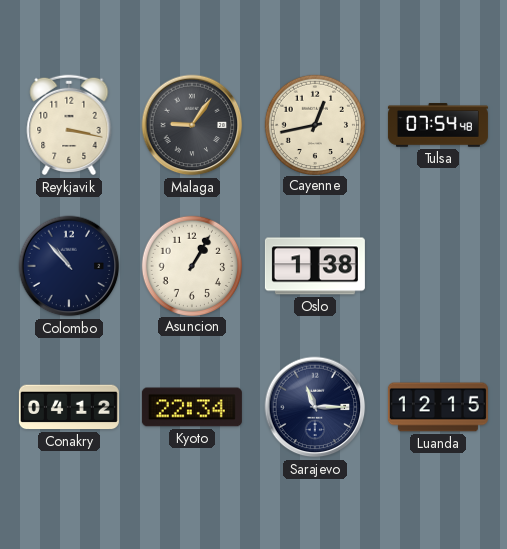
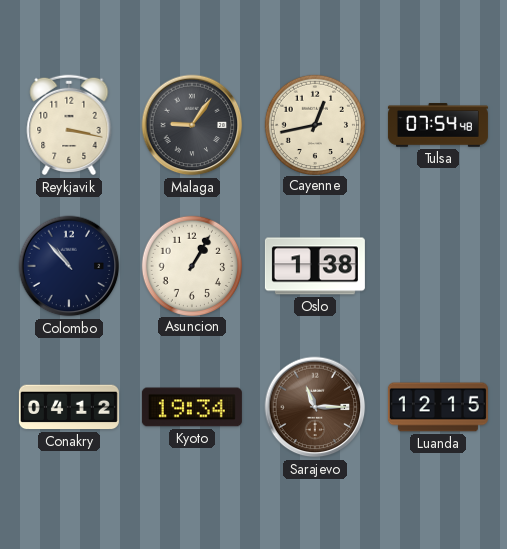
Kyoto: 22:34 -> 19:34
Sarajevo dial: navy -> brown
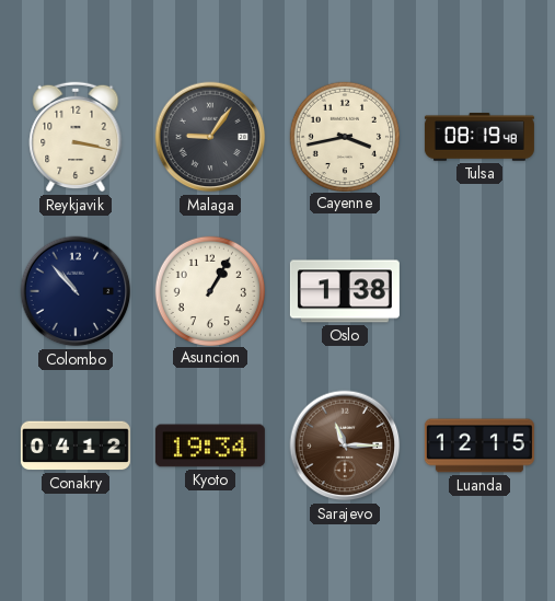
Cayenne: 12:43 -> 3:43
Tulsa: 07:54 -> 08:19
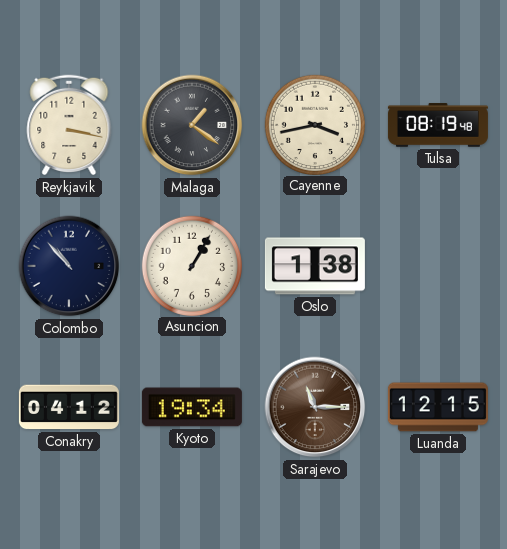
Malaga: 9:06 -> 1:21
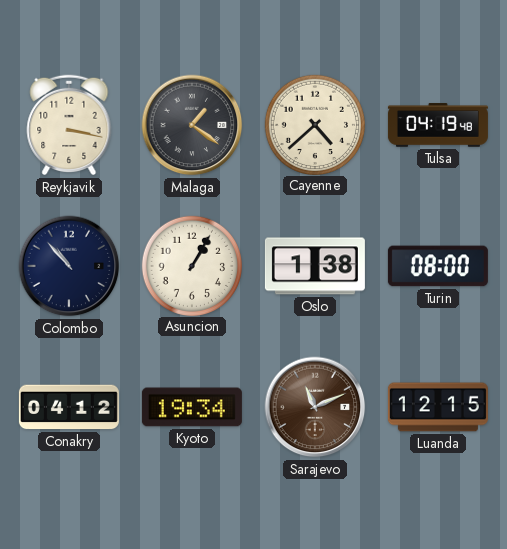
Cayenne: 3:43 -> 4:38
Tulsa: 08:19 -> 04:19
Turin: none -> 08:00
Sarajevo: 11:15 -> 11:11
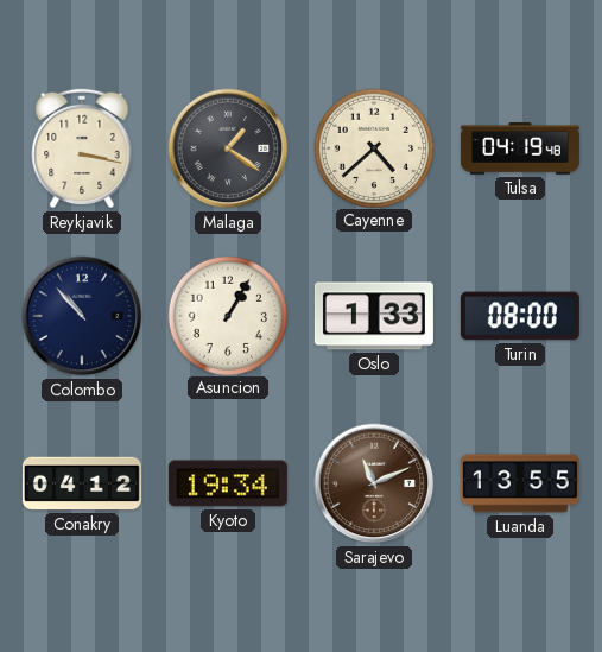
Oslo: 1:38 -> 1:33
Luanda: 12:15 -> 13:55
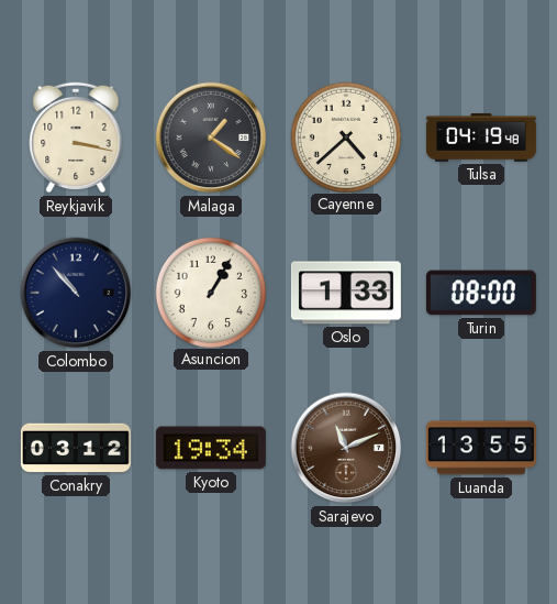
Conakry: 04:12 -> 03:12
